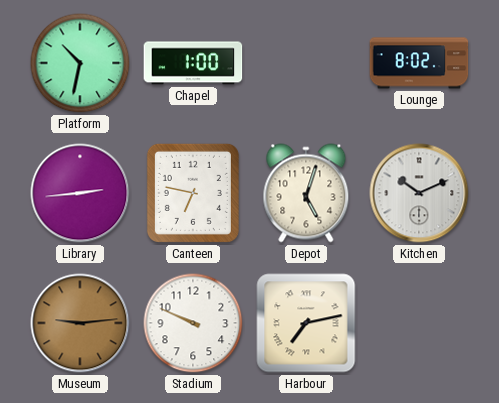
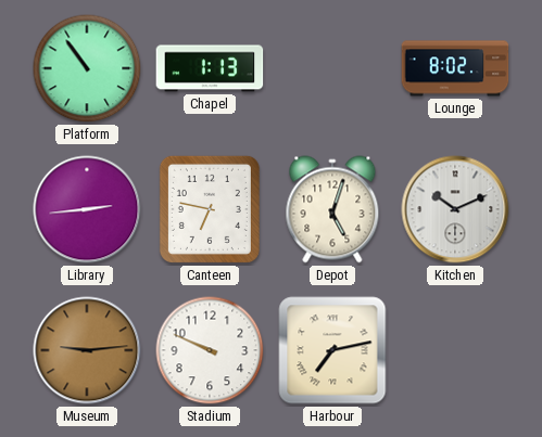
Platform: 10:32 -> 10:54
Chapel: 1:00 -> 1:13
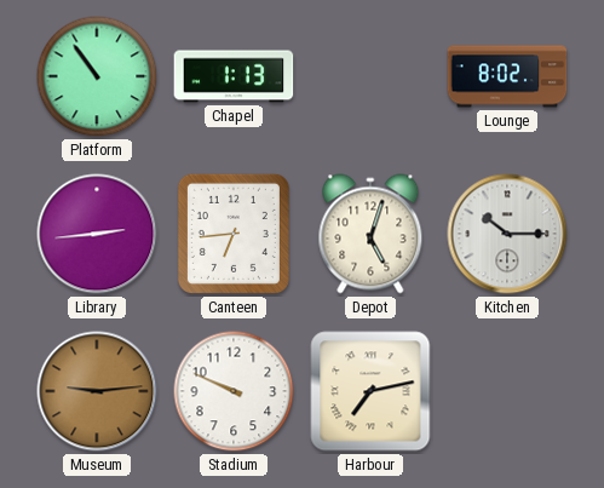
Canteen: 6:47 -> 6:44
Kitchen: 10:11 -> 10:15
